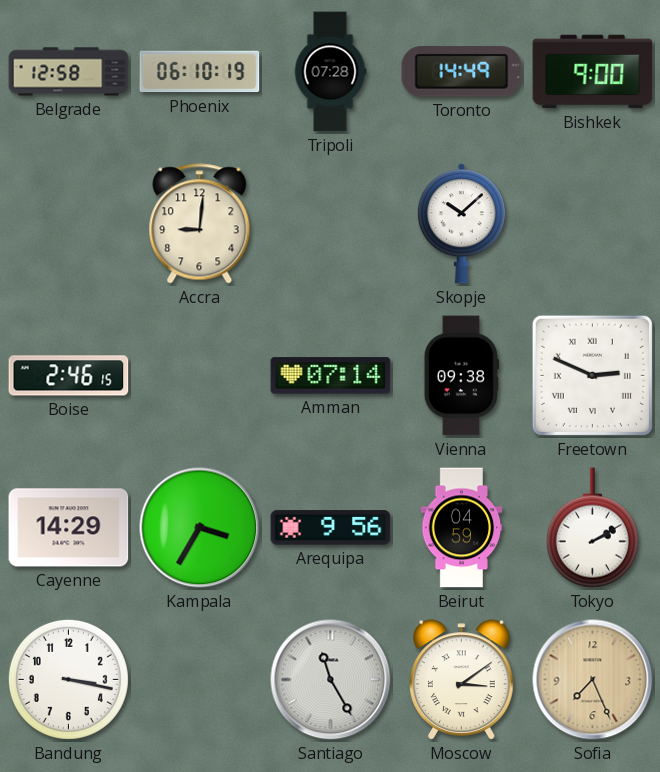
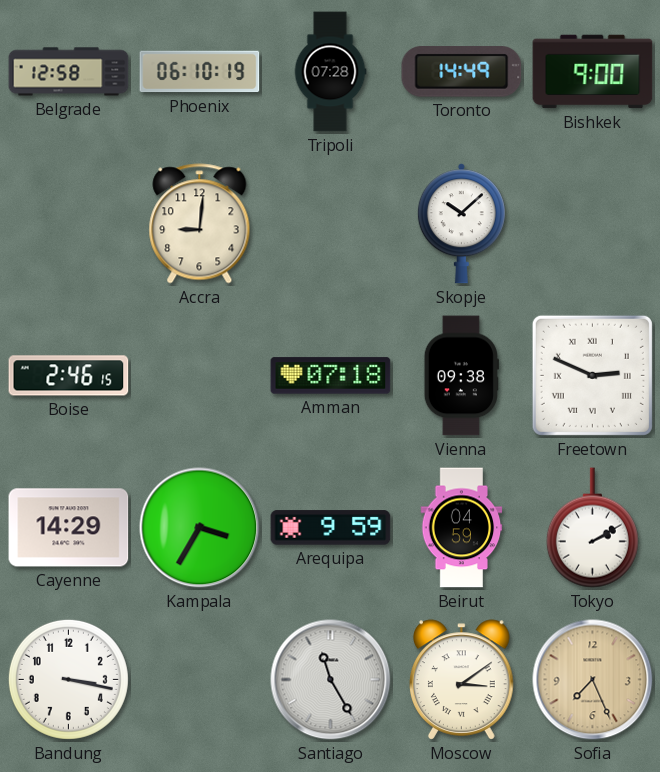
Amman: 07:14 -> 07:18
Arequipa: 9:56 -> 9:59
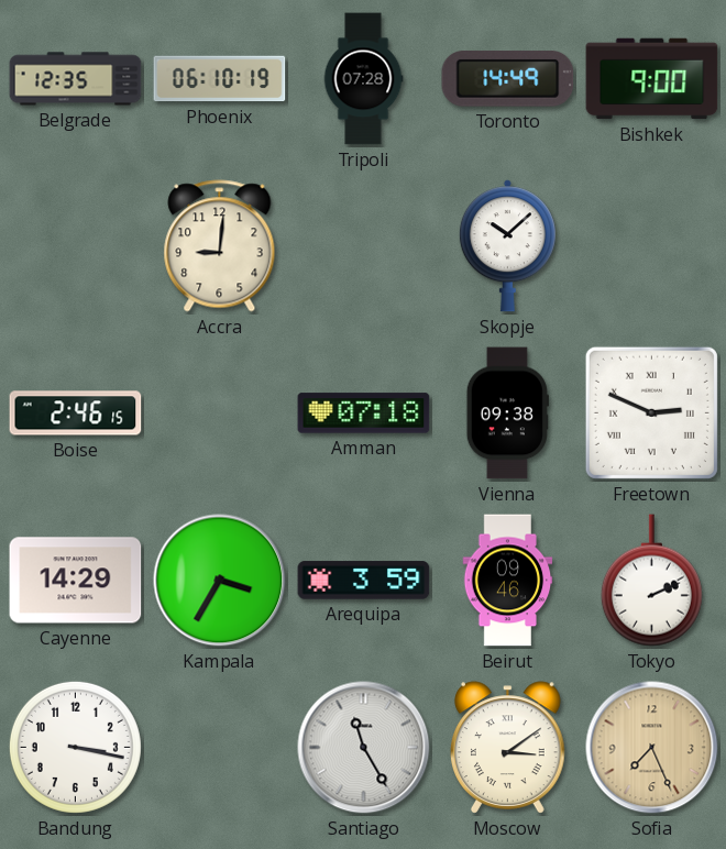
Belgrade: 12:58 -> 12:35
Arequipa: 9:59 -> 3:59
Beirut: 04:59 -> 09:46
Tokyo: 2:10 -> 2:11
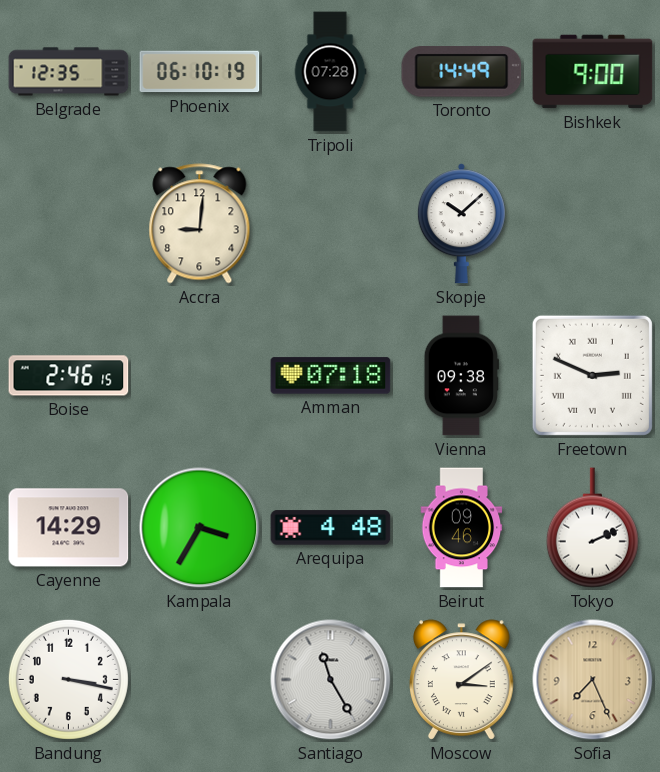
Arequipa: 3:59 -> 4:48
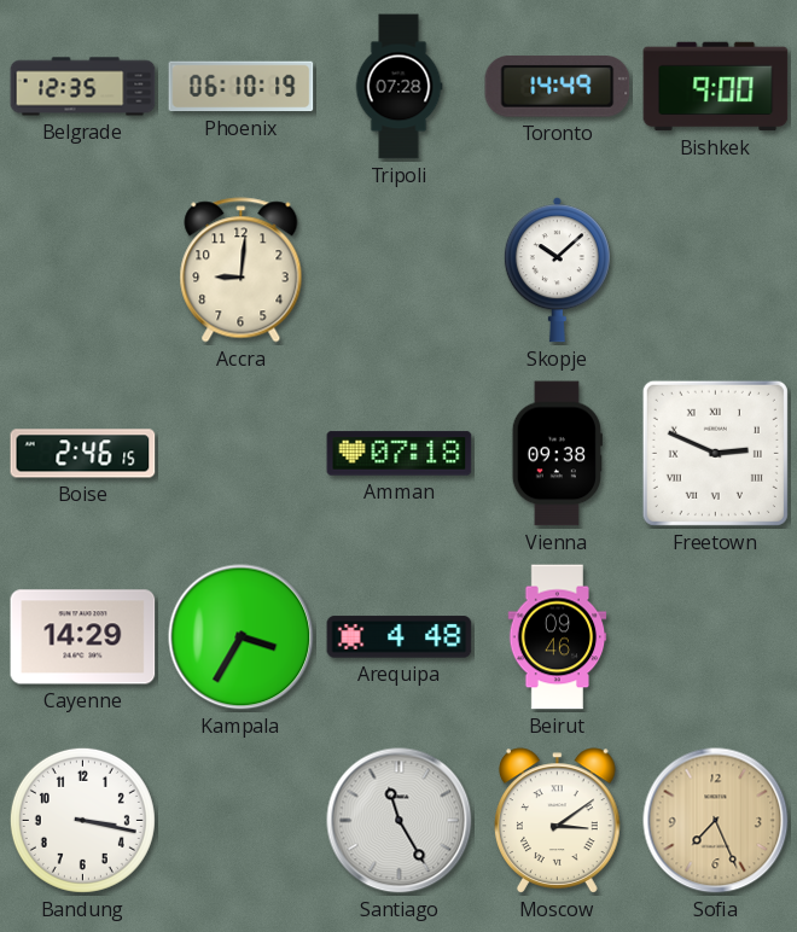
Tokyo: 2:11 -> none
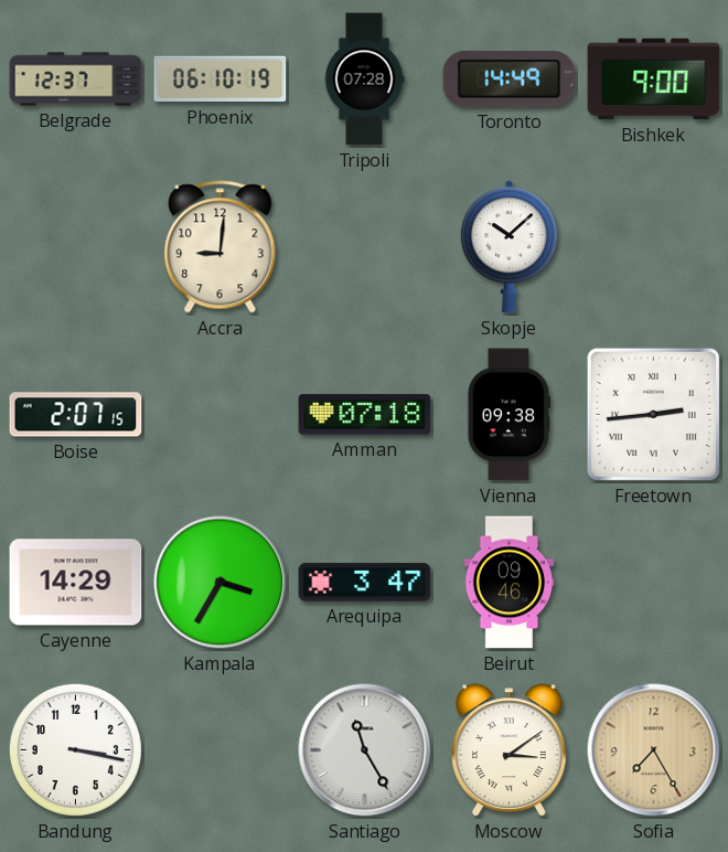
Belgrade: 12:35 -> 12:37
Boise: 2:46 -> 2:07
Freetown: 2:49 -> 2:44
Arequipa: 4:48 -> 3:47
Sofia: 7:26 -> 7:25
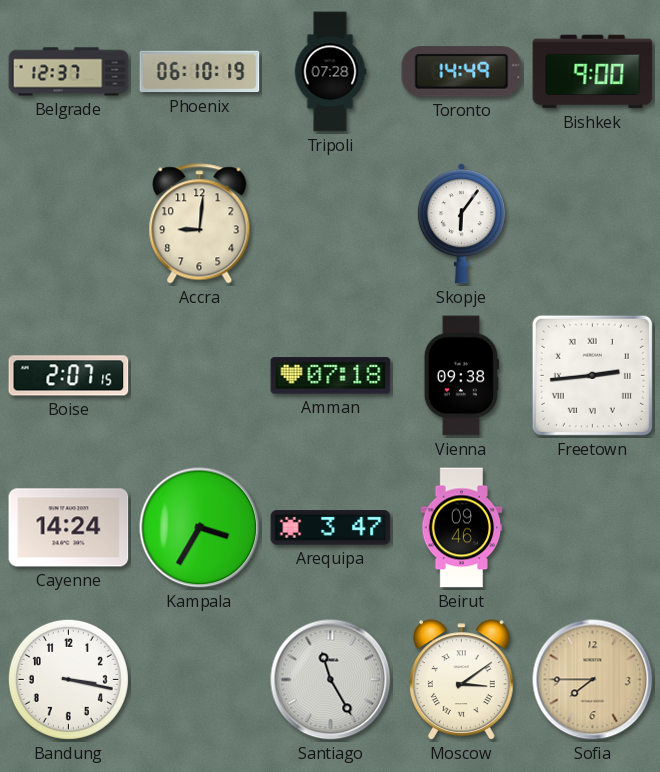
Skopje: 10:08 -> 6:06
Cayenne: 14:29 -> 14:24
Sofia: 7:25 -> 7:45
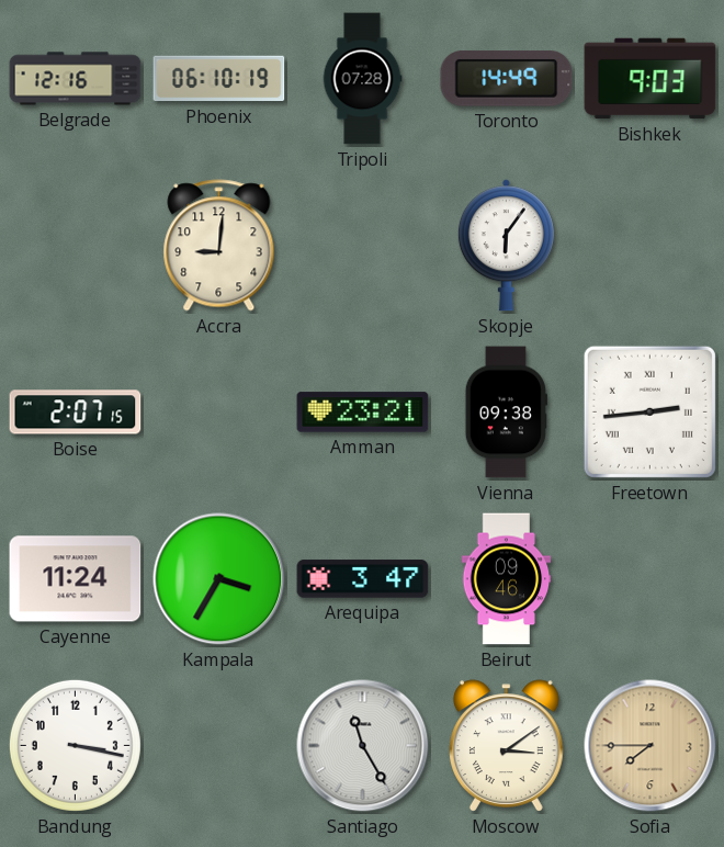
Belgrade: 12:37 -> 12:16
Bishkek: 9:00 -> 9:03
Amman: 07:18 -> 23:21
Cayenne: 14:24 -> 11:24
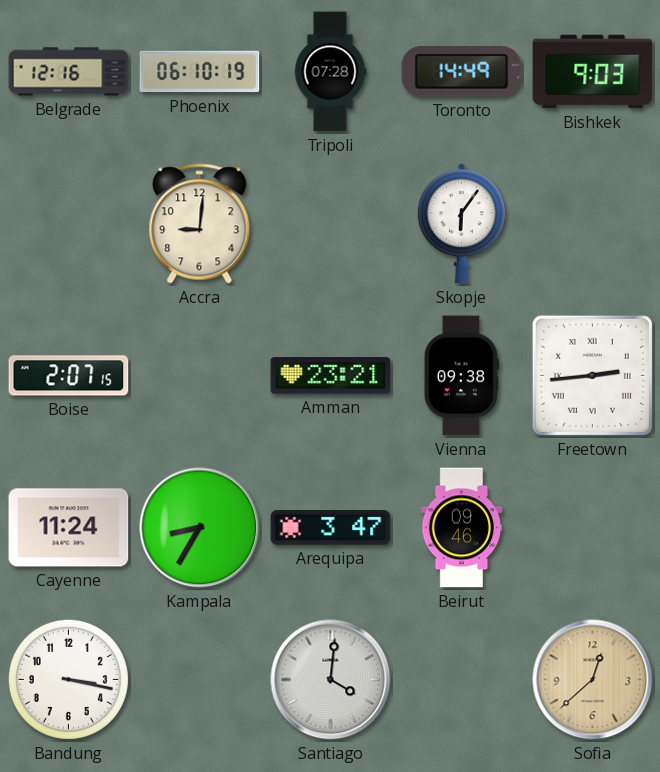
Kampala: 3:35 -> 8:35
Santiago: 11:25 -> 4:01
Moscow: 3:09 -> none
Sofia: 7:45 -> 12:38
